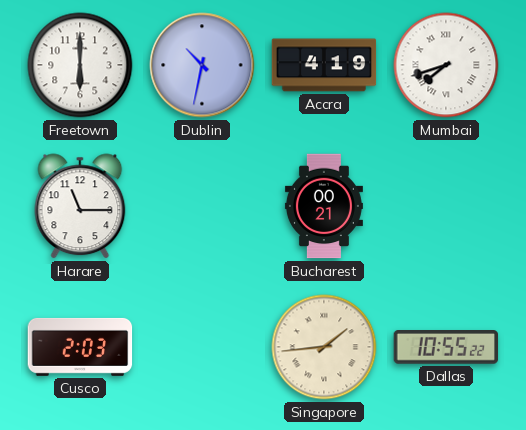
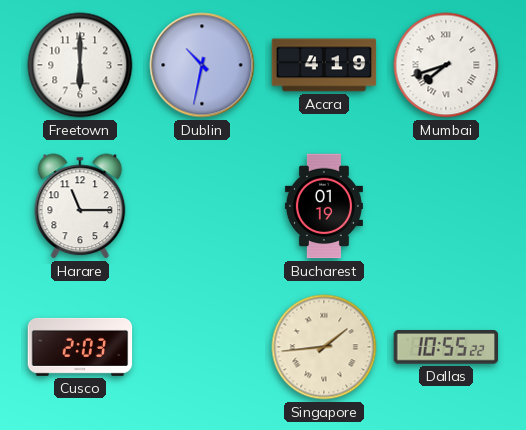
Bucharest: 00:21 -> 01:19
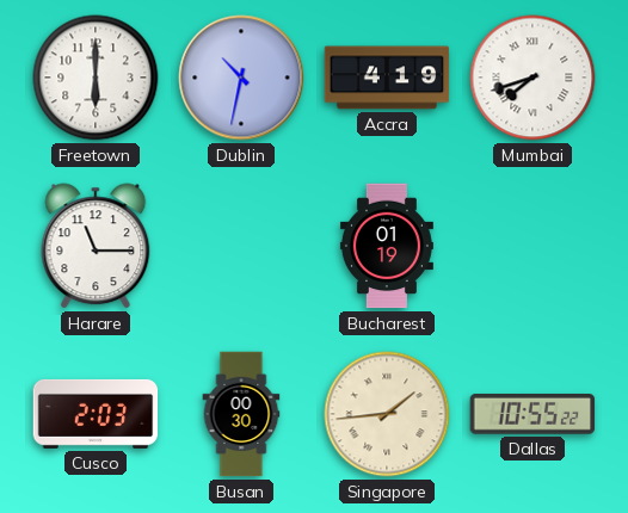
Busan: none -> 00:30
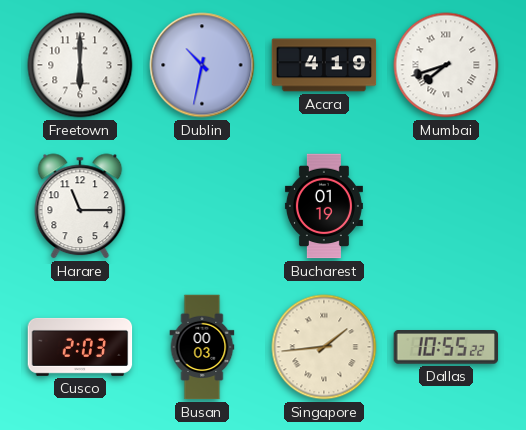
Busan: 00:30 -> 00:03
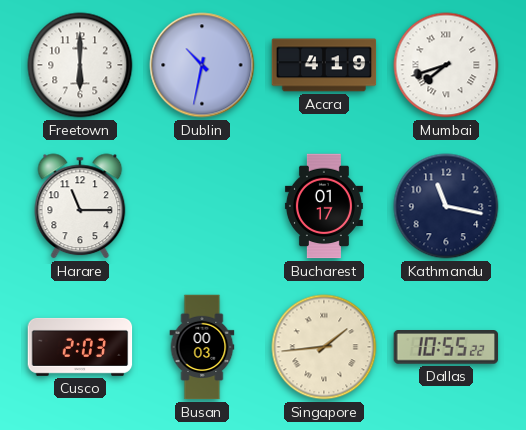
Bucharest: 01:19 -> 01:17
Kathmandu: none -> 11:17
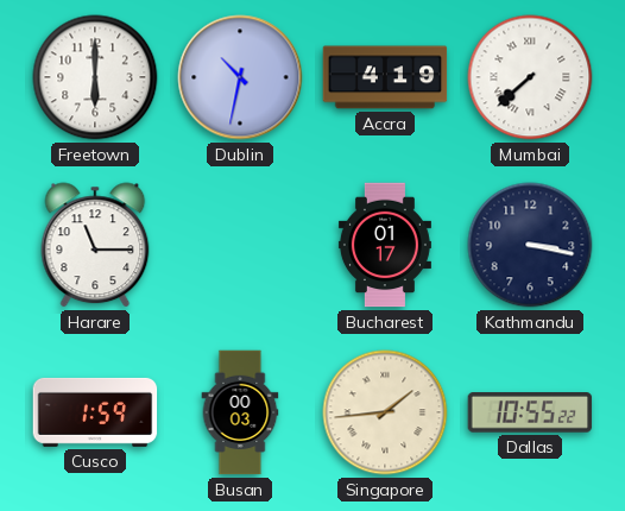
Mumbai: 7:42 -> 7:38
Kathmandu: 11:17 -> 3:17
Cusco: 2:03 -> 1:59
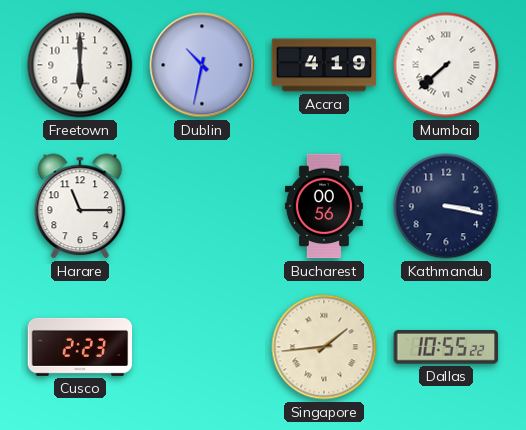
Bucharest: 01:17 -> 00:56
Cusco: 1:59 -> 2:23
Busan: 00:03 -> none
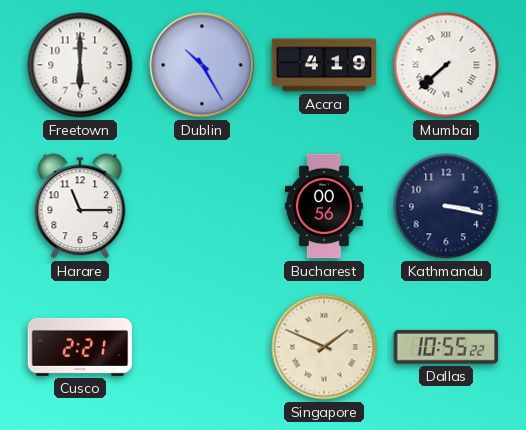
Dublin: 10:32 -> 10:25
Cusco: 2:23 -> 2:21
Singapore: 1:44 -> 1:49
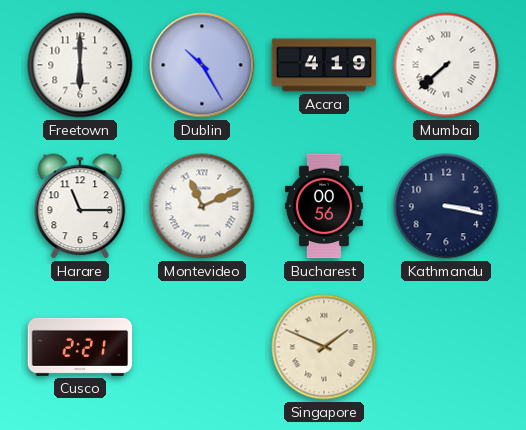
Montevideo: none -> 11:11
Dallas: 10:55 -> none
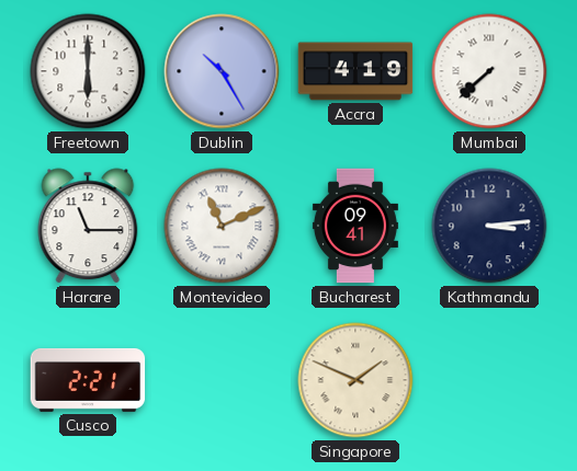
Bucharest: 00:56 -> 09:41
Kathmandu: 3:17 -> 3:14
